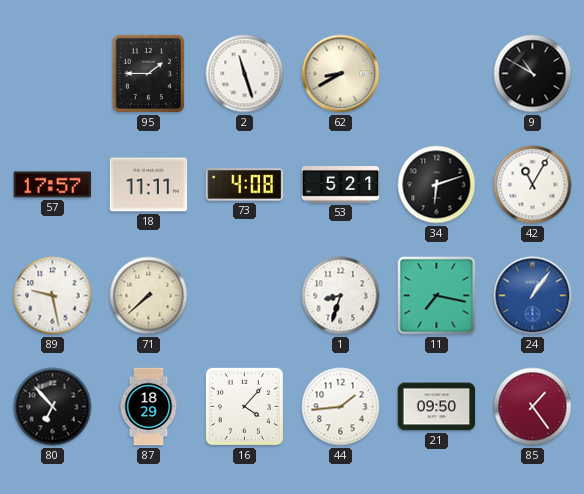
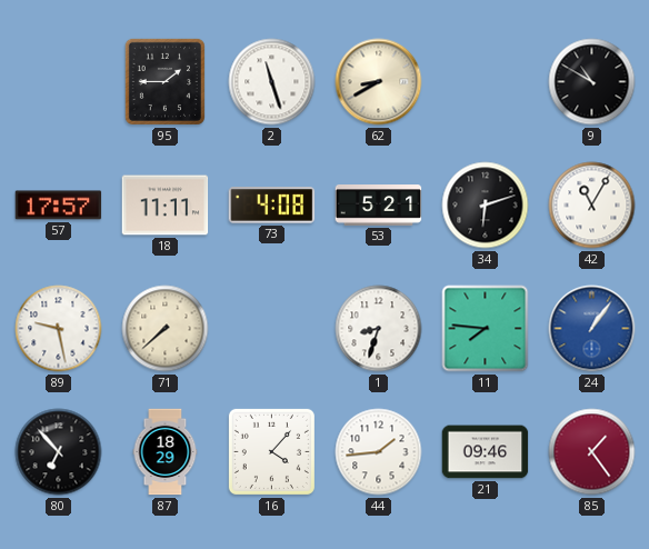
11: 7:17 -> 7:46
21: 09:50 -> 09:46
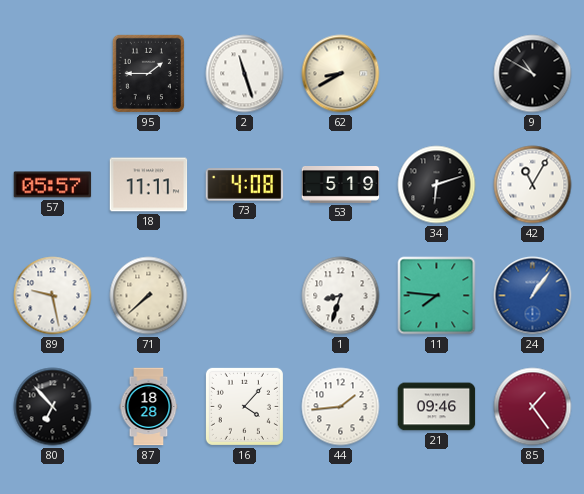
57: 17:57 -> 05:57
53: 5:21 -> 5:19
87: 18:29 -> 18:28
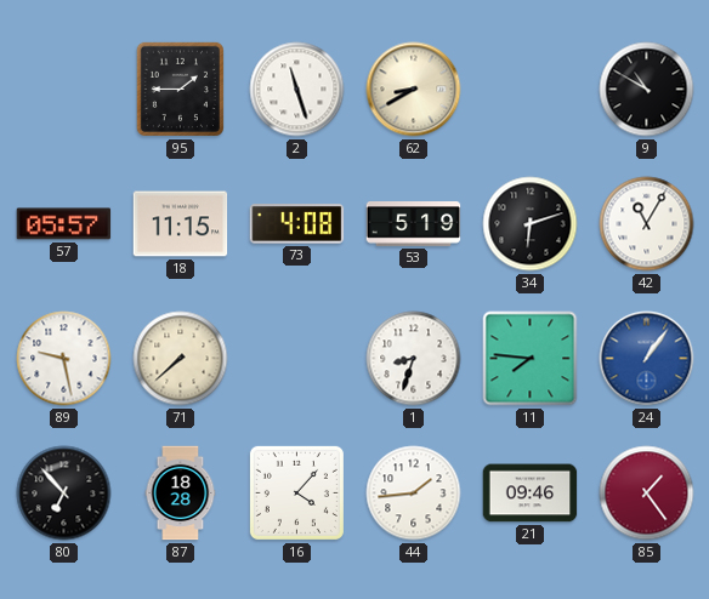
18: 11:11 -> 11:15
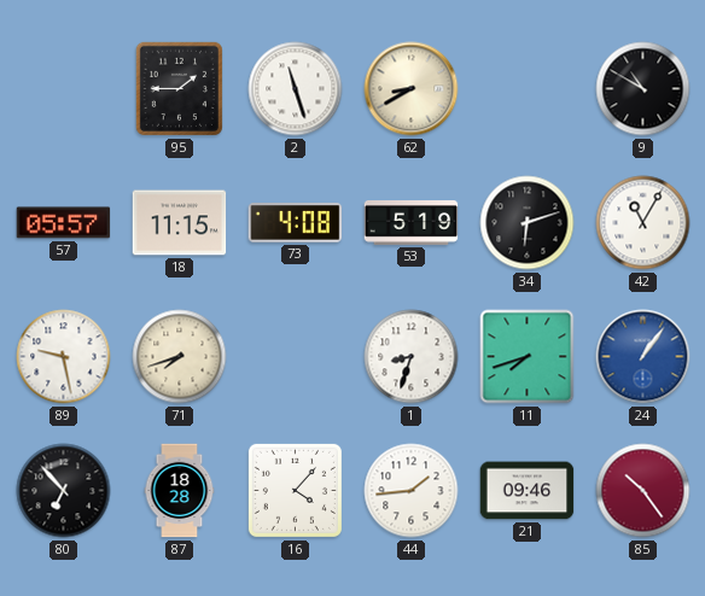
71: 7:38 -> 7:42
11: 7:46 -> 7:42
85: 1:24 -> 10:24
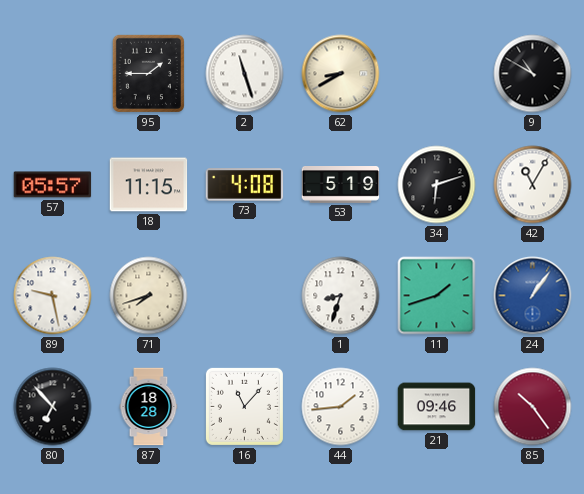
11: 7:42 -> 1:42
16: 4:07 -> 11:07
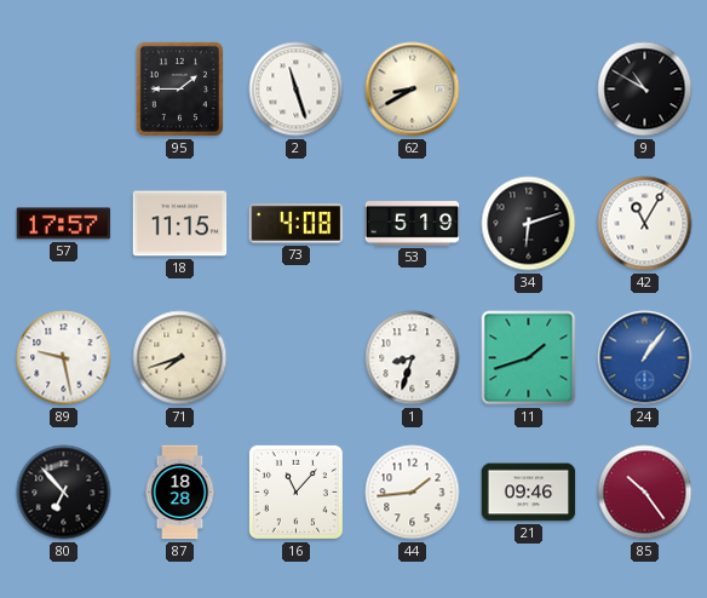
57: 05:57 -> 17:57
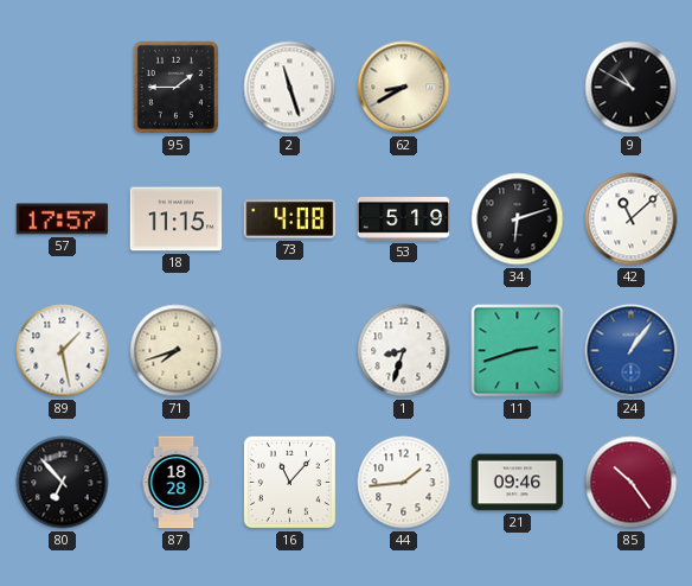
42: 11:05 -> 11:08
89: 9:28 -> 1:28
11: 1:42 -> 2:42
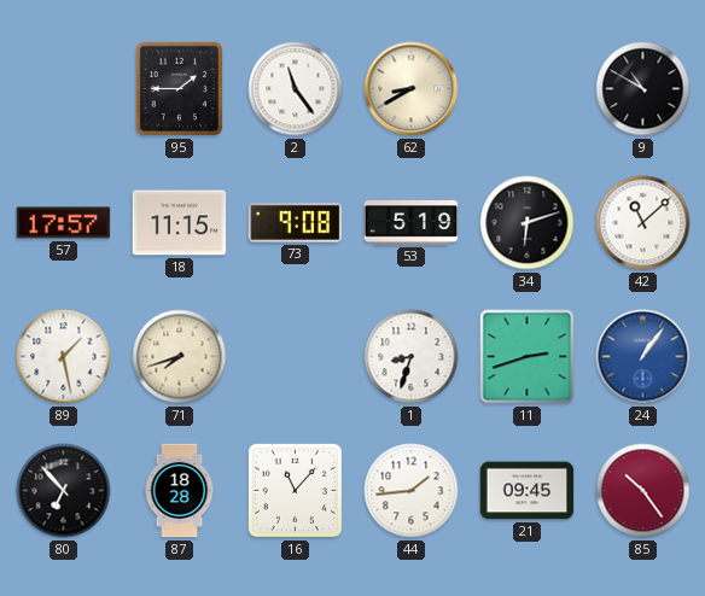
2: 11:27 -> 11:24
73: 4:08 -> 9:08
21: 09:46 -> 09:45
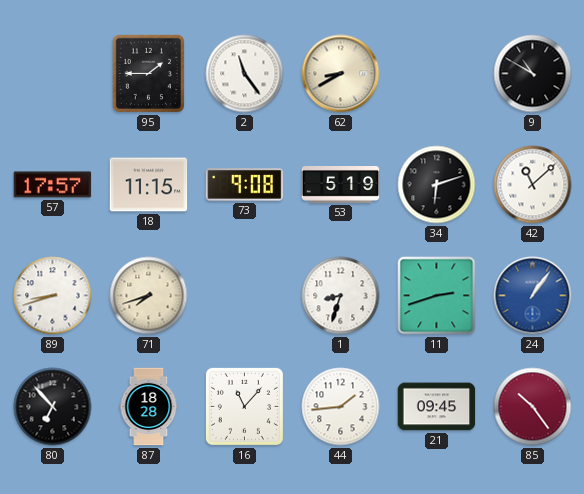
89: 1:28 -> 8:42
